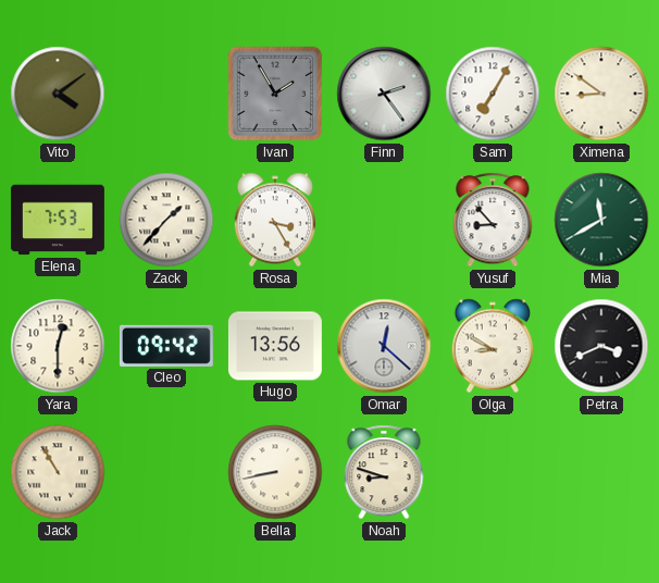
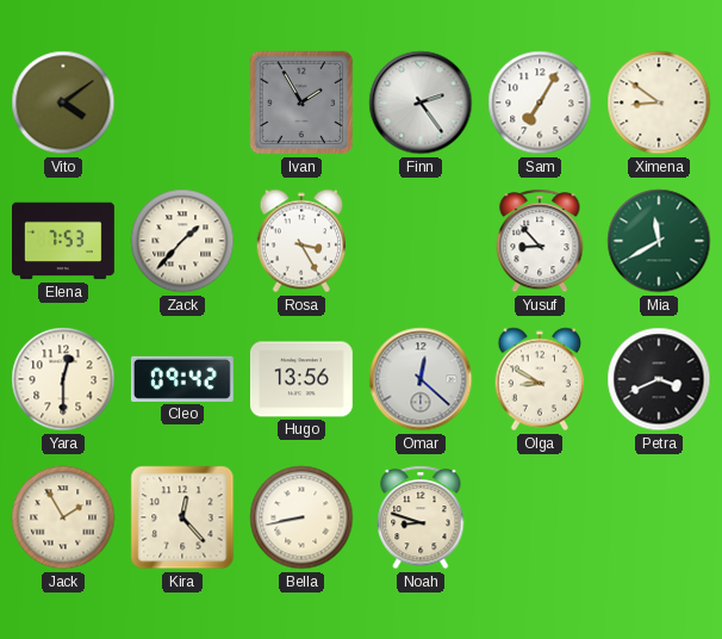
Jack: 10:55 -> 1:55
Kira: none -> 12:23
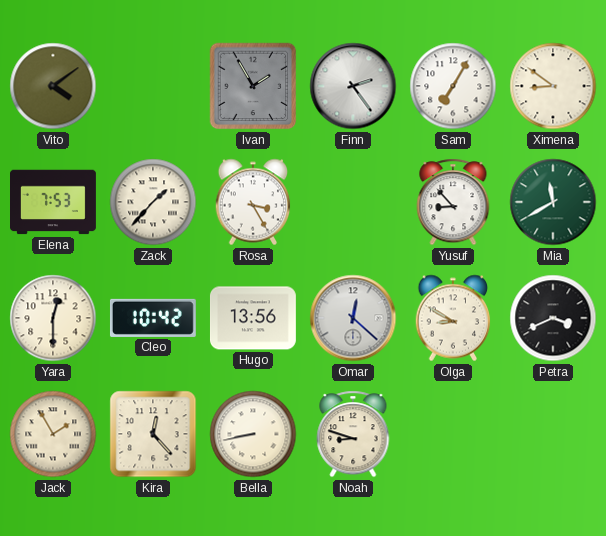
Cleo: 09:42 -> 10:42
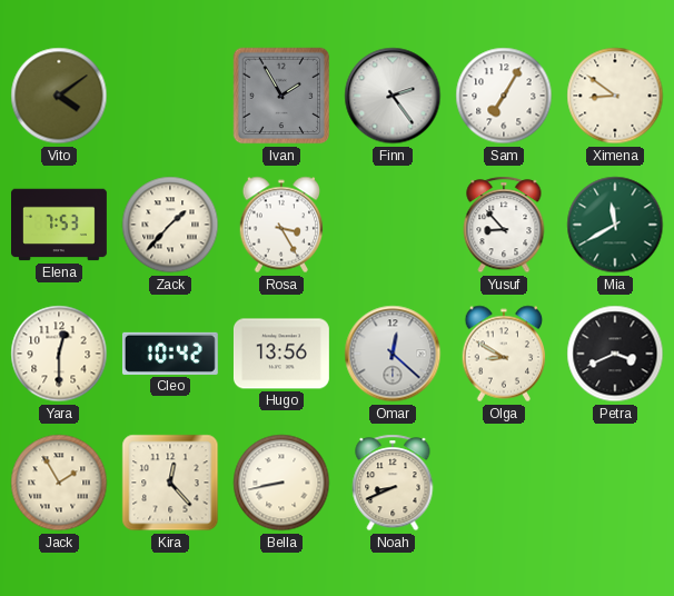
Noah: 8:48 -> 8:41
